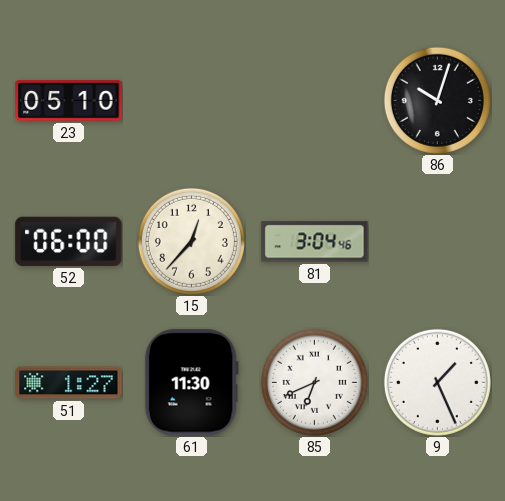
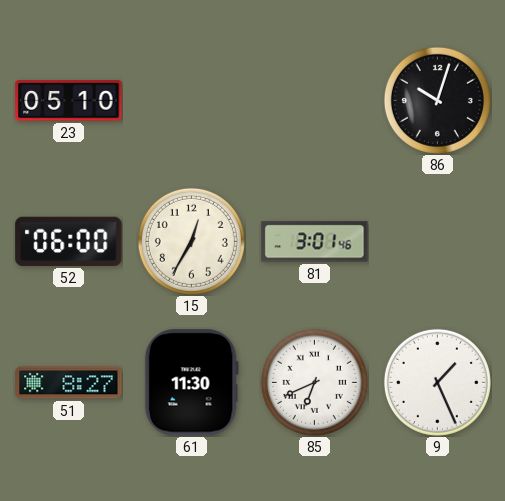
15: 12:37 -> 12:35
81: 3:04 -> 3:01
51: 1:27 -> 8:27
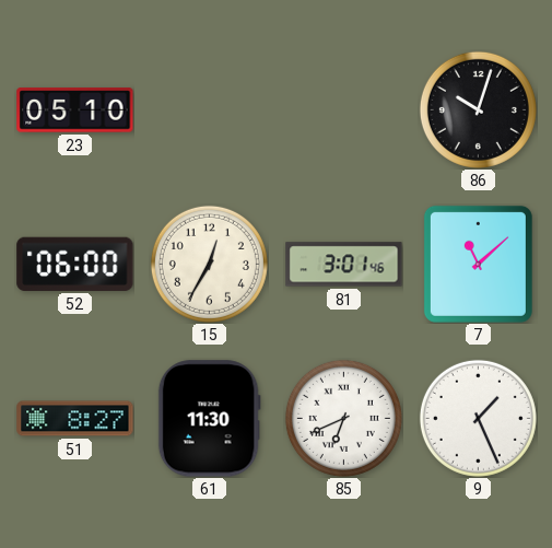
7: none -> 11:08
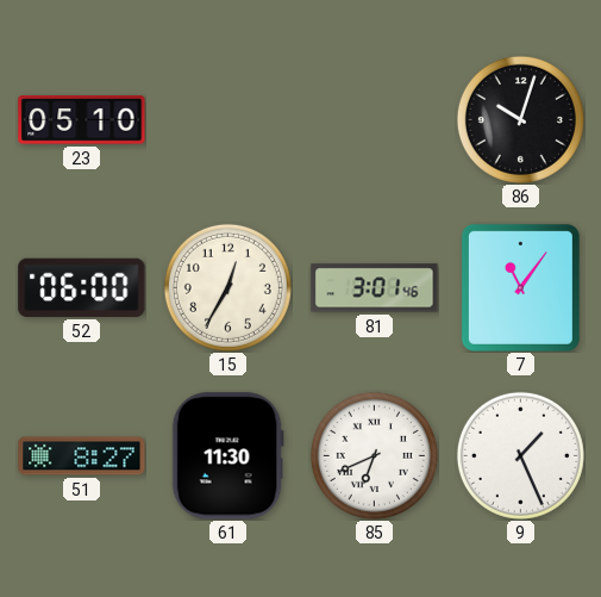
7: 11:08 -> 11:06
